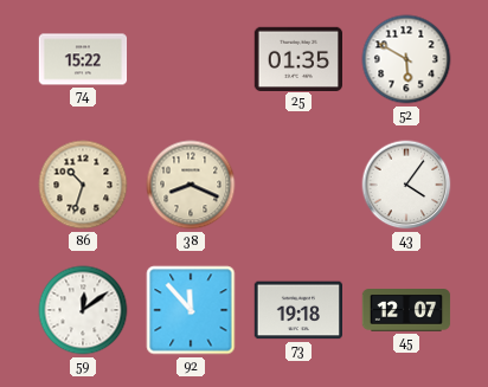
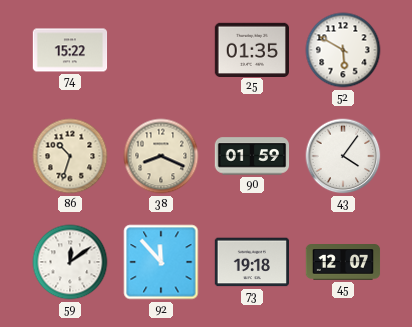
90: none -> 01:59
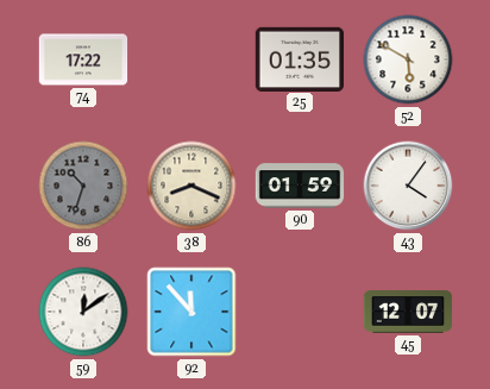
74: 15:22 -> 17:22
86 dial: cream -> grey
73: 19:18 -> none
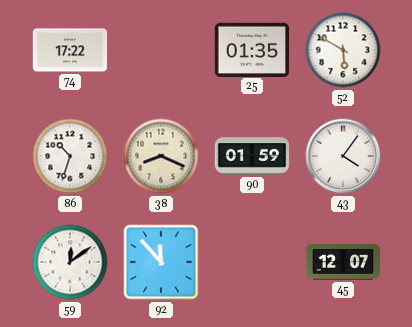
86 dial: grey -> white
